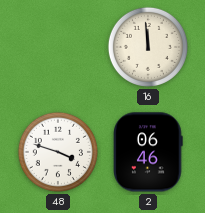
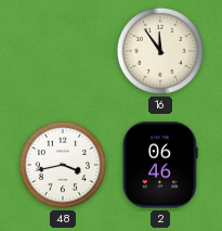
16: 11:59 -> 11:54
48: 3:48 -> 3:43
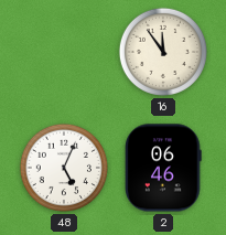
48: 3:43 -> 5:04
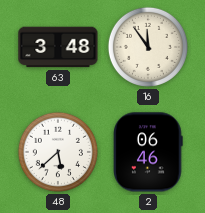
63: none -> 3:48
48: 5:04 -> 5:38
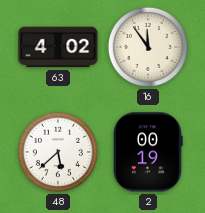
63: 3:48 -> 4:02
2: 06:46 -> 00:19
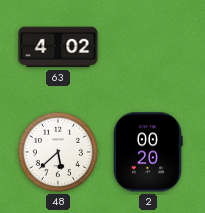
16: 11:54 -> none
2: 00:19 -> 00:20
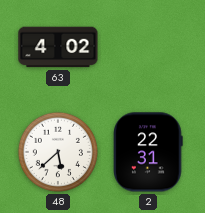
2: 00:20 -> 22:31
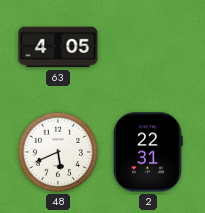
63: 4:02 -> 4:05
48: 5:38 -> 5:41
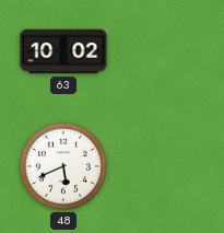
63: 4:05 -> 10:02
2: 22:31 -> none
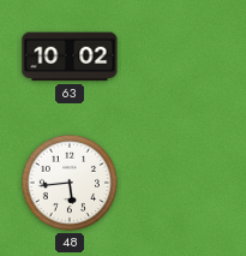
48: 5:41 -> 5:44
